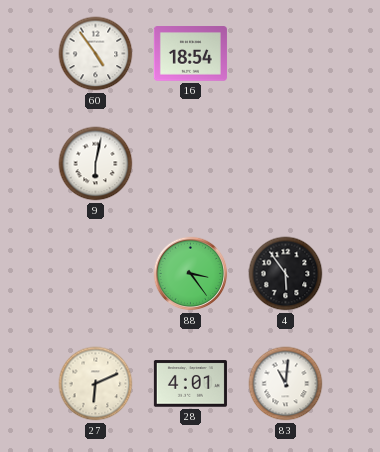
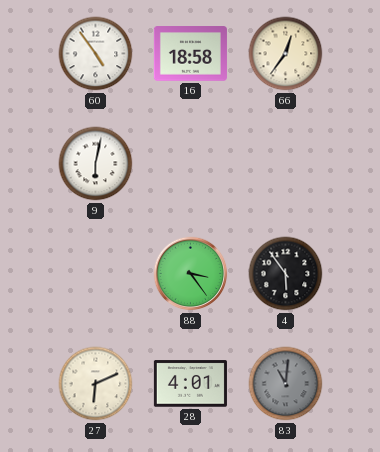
16: 18:54 -> 18:58
66: none -> 12:36
83 dial: white -> grey
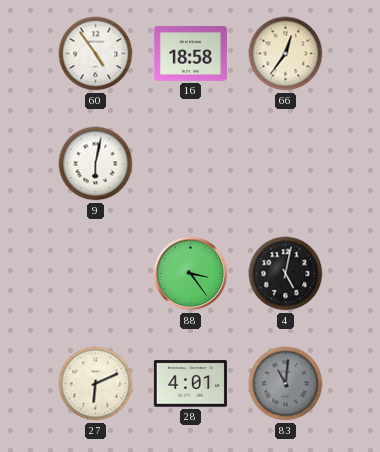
4: 5:54 -> 5:02
